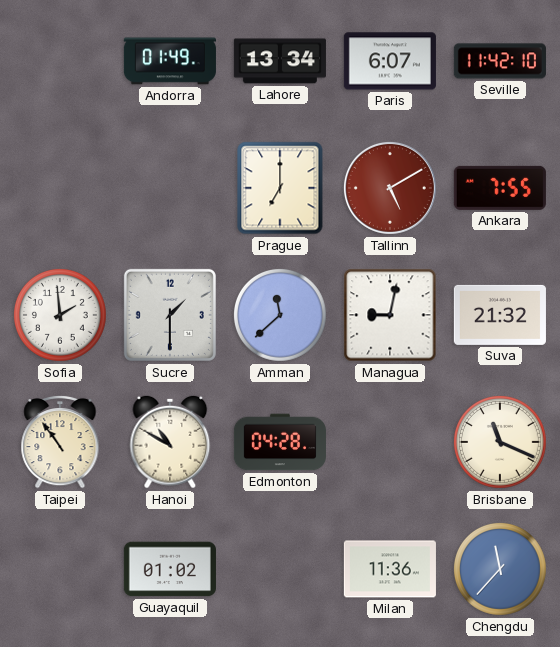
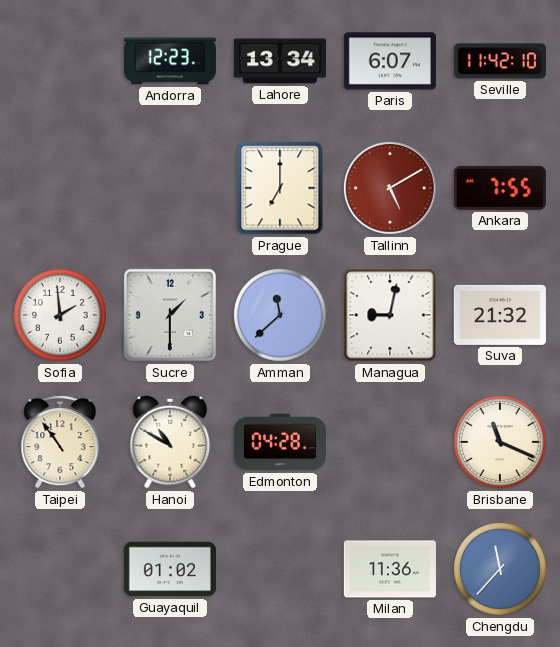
Andorra: 01:49 -> 12:23
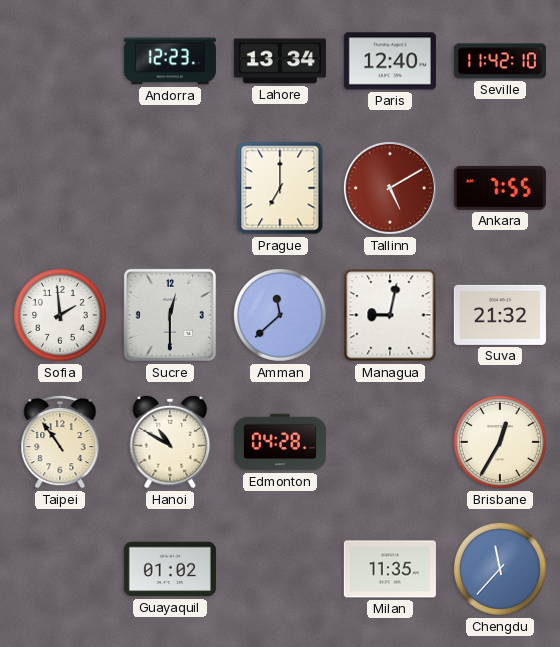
Paris: 6:07 -> 12:40
Sucre: 1:30 -> 12:30
Brisbane: 11:19 -> 12:35
Milan: 11:36 -> 11:35
